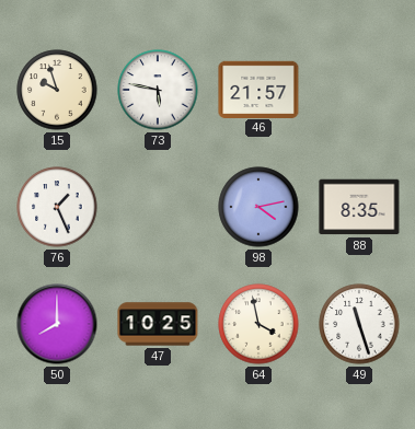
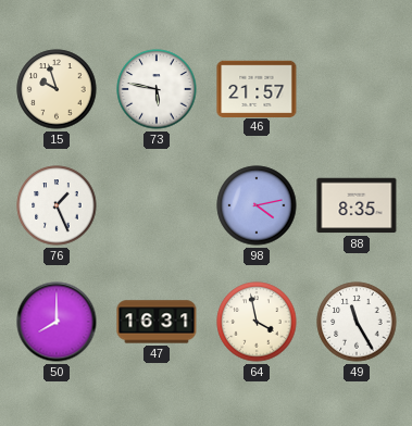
47: 10:25 -> 16:31
49: 11:27 -> 11:25
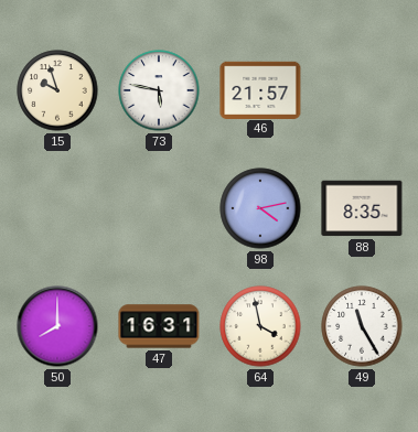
76: 1:26 -> none
